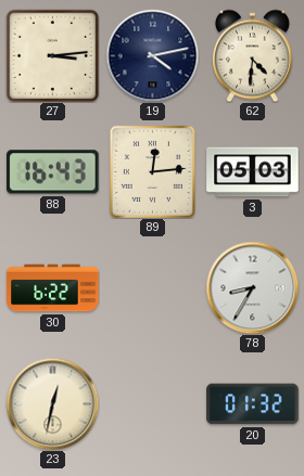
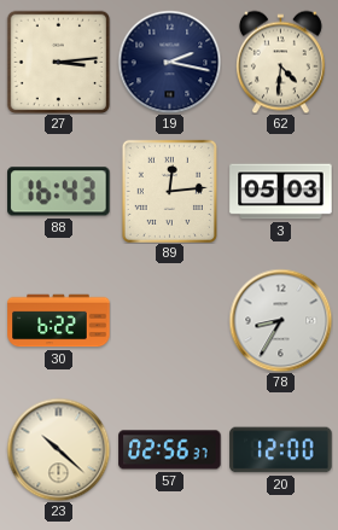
19: 4:13 -> 2:17
23: 12:32 -> 10:22
57: none -> 02:56
20: 01:32 -> 12:00
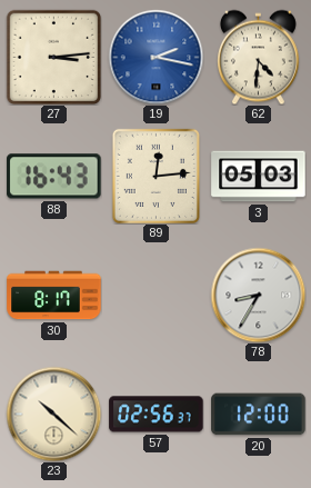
19 dial: navy -> blue
30: 6:22 -> 8:17
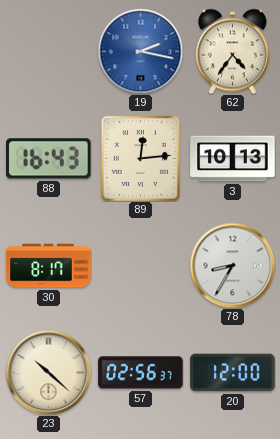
27: 3:14 -> none
62: 4:31 -> 4:36
3: 05:03 -> 10:13
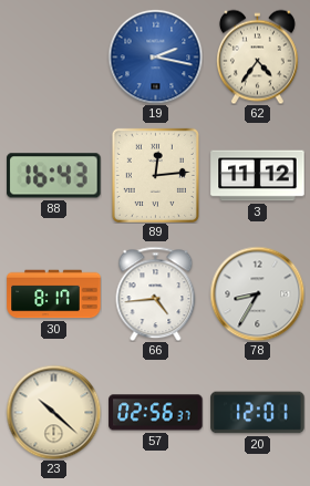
3: 10:13 -> 11:12
66: none -> 4:44
20: 12:00 -> 12:01
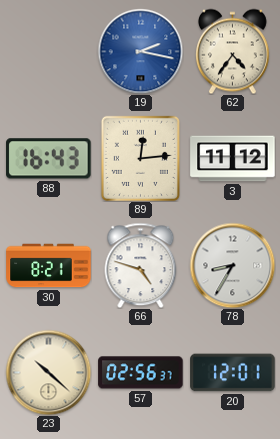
30: 8:17 -> 8:21
66: 4:44 -> 4:48
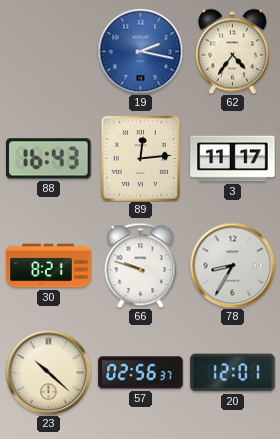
3: 11:12 -> 11:17
66: 4:48 -> 9:48
